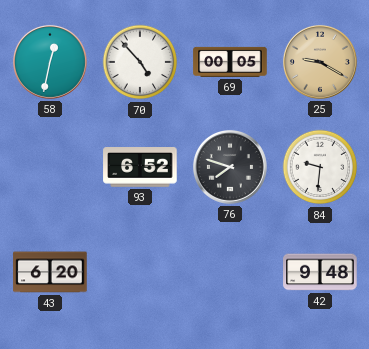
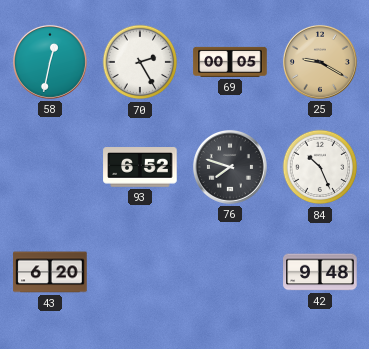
70: 4:53 -> 2:25
84: 9:31 -> 10:26
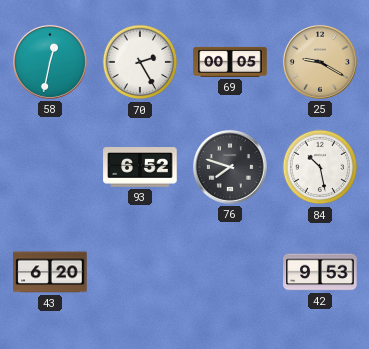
84: 10:26 -> 10:28
42: 9:48 -> 9:53
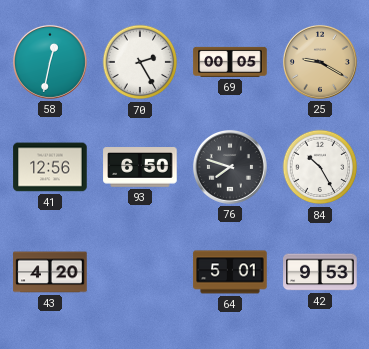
41: none -> 12:56
93: 6:52 -> 6:50
84: 10:28 -> 10:25
43: 6:20 -> 4:20
64: none -> 5:01
